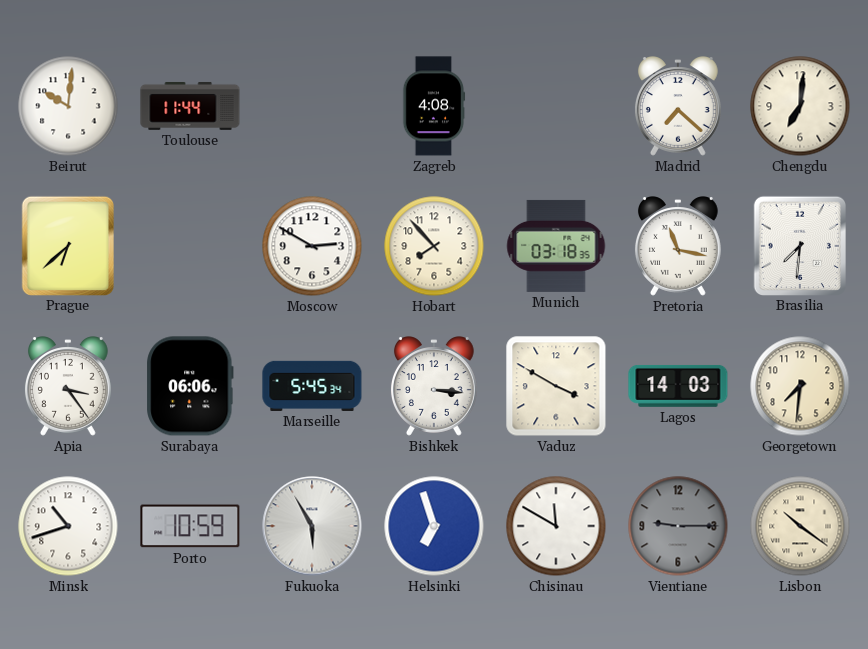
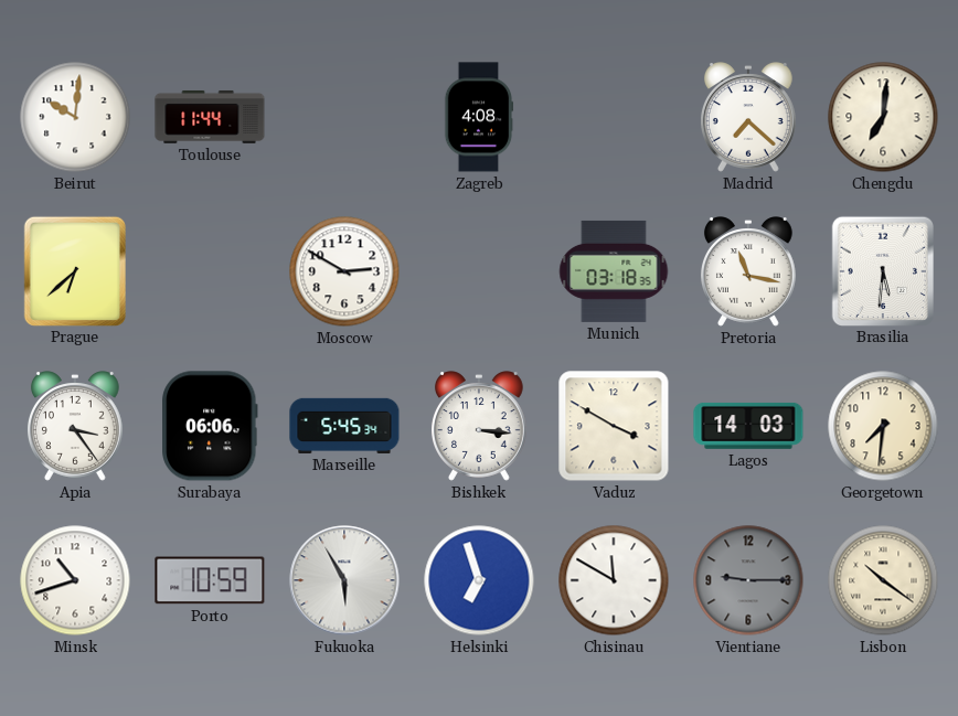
Hobart: 7:53 -> none
Brasilia: 7:31 -> 5:31
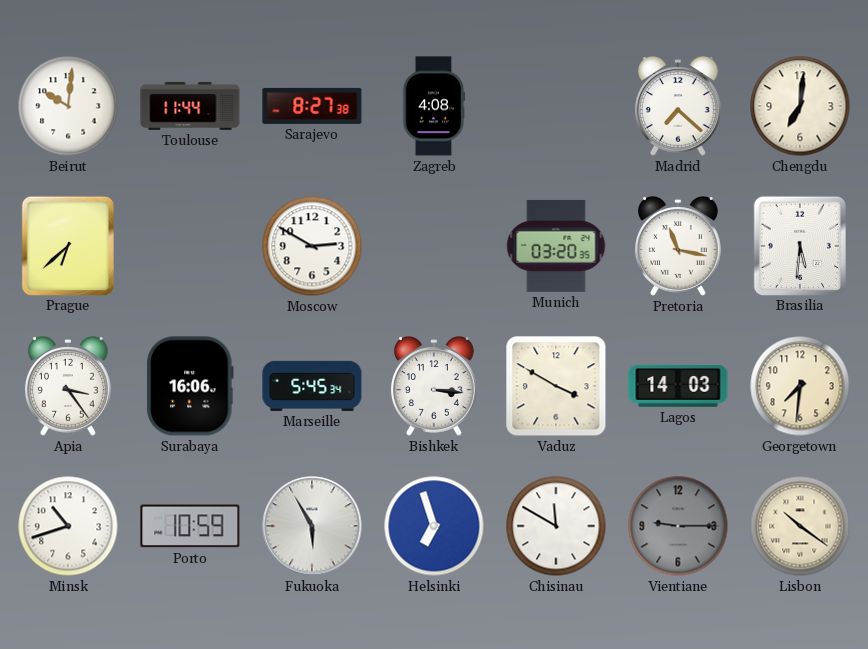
Sarajevo: none -> 8:27
Munich: 03:18 -> 03:20
Surabaya: 06:06 -> 16:06
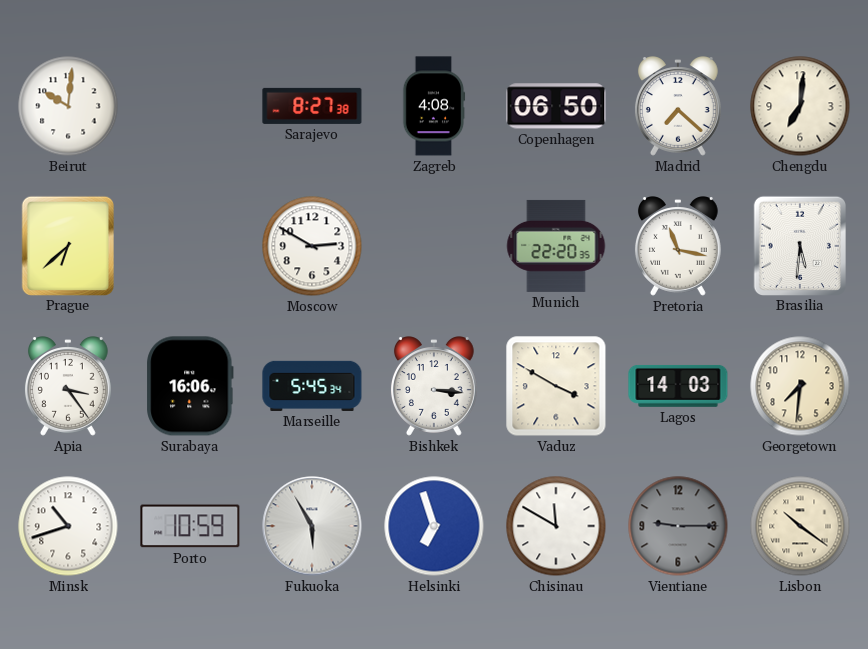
Toulouse: 11:44 -> none
Copenhagen: none -> 06:50
Munich: 03:20 -> 22:20
